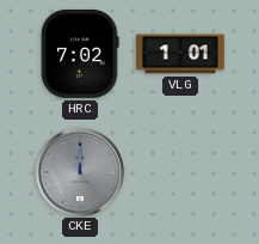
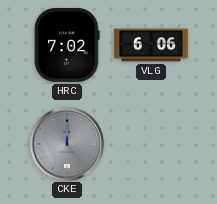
VLG: 1:01 -> 6:06
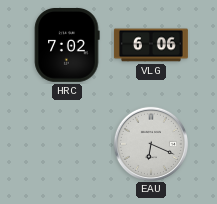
CKE: 12:00 -> none
EAU: none -> 6:19
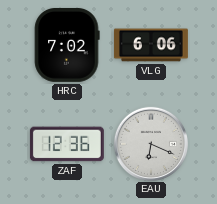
ZAF: none -> 12:36
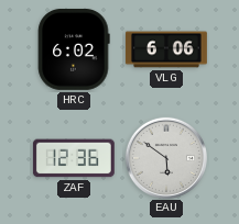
HRC: 7:02 -> 6:02
EAU: 6:19 -> 5:51
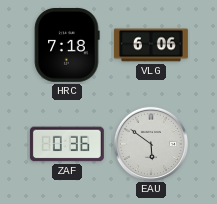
HRC: 6:02 -> 7:18
ZAF: 12:36 -> 0:36
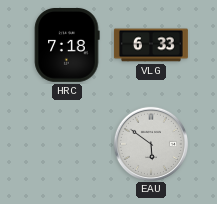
VLG: 6:06 -> 6:33
ZAF: 0:36 -> none
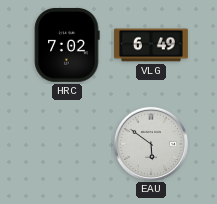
HRC: 7:18 -> 7:02
VLG: 6:33 -> 6:49
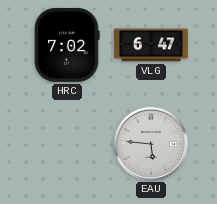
VLG: 6:49 -> 6:47
EAU: 5:51 -> 5:46
